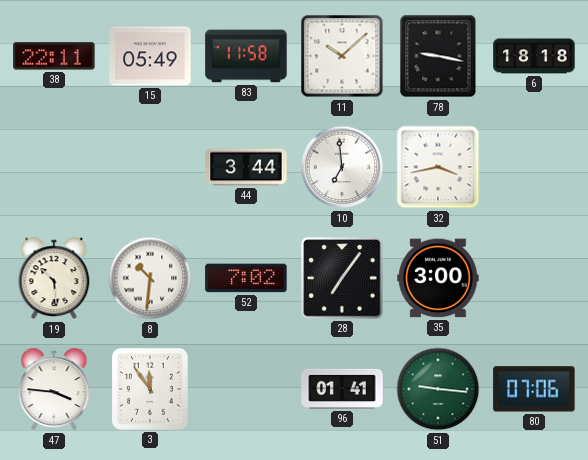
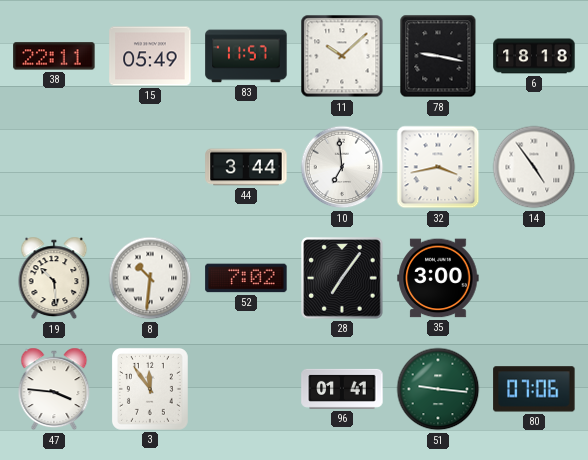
83: 11:58 -> 11:57
14: none -> 4:54
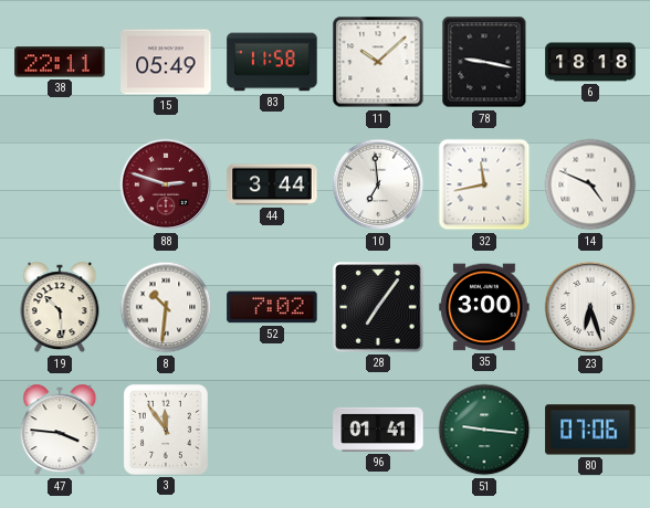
83: 11:57 -> 11:58
88: none -> 2:48
32: 3:43 -> 11:43
14: 4:54 -> 4:49
23: none -> 6:27
